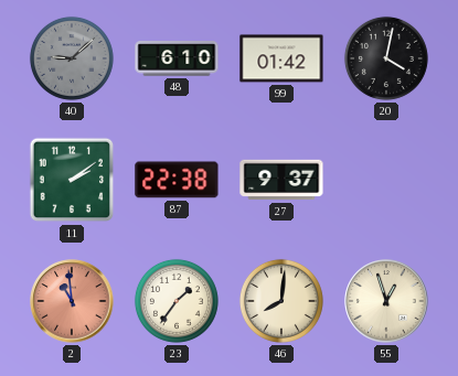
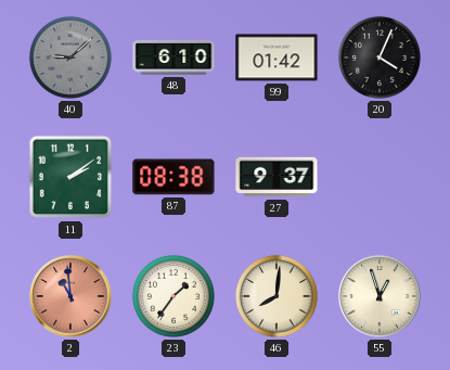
20: 4:02 -> 4:04
87: 22:38 -> 08:38
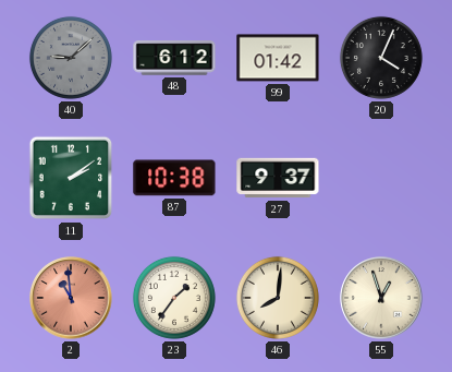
48: 6:10 -> 6:12
87: 08:38 -> 10:38
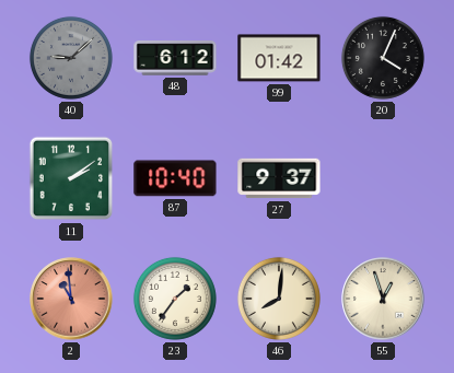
87: 10:38 -> 10:40
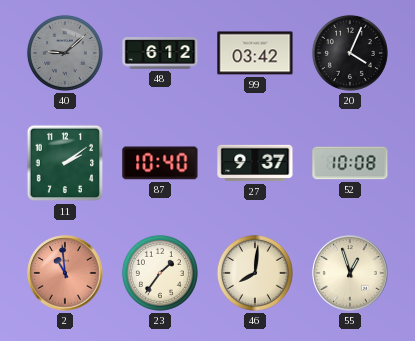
99: 01:42 -> 03:42
52: none -> 10:08
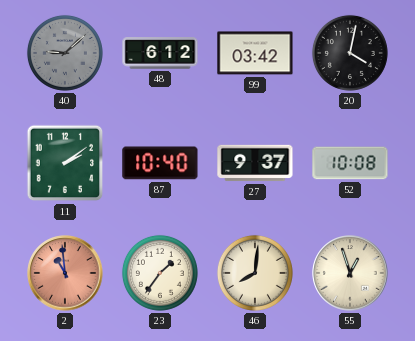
20: 4:04 -> 4:02
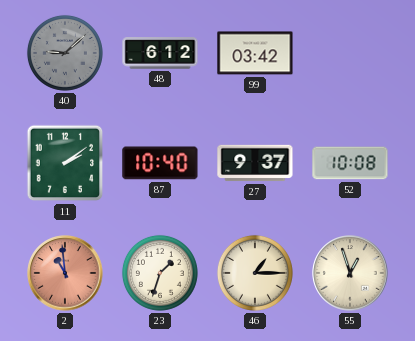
20: 4:02 -> none
23: 1:36 -> 1:33
46: 8:01 -> 1:15
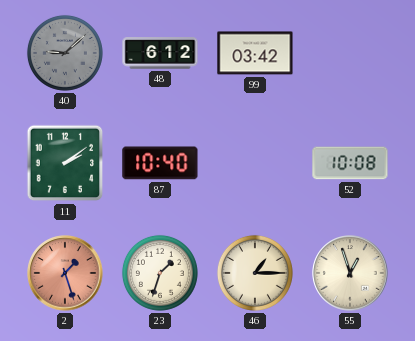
27: 9:37 -> none
2: 10:59 -> 1:27
